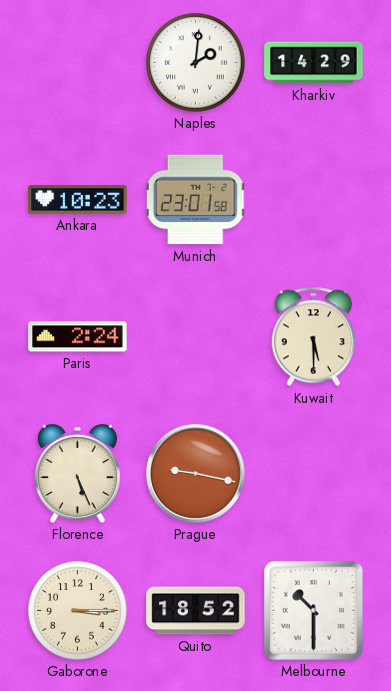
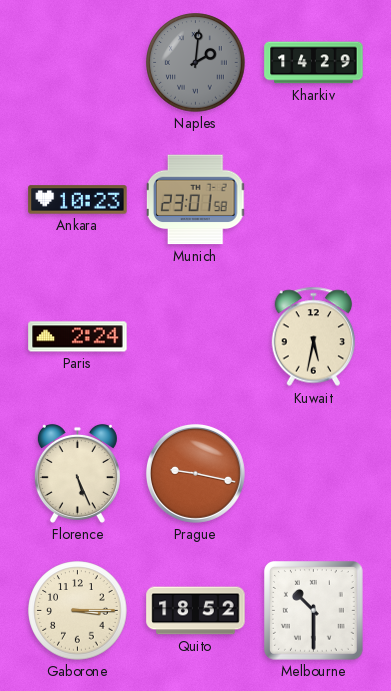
Naples dial: white -> grey
Kuwait: 5:30 -> 5:32
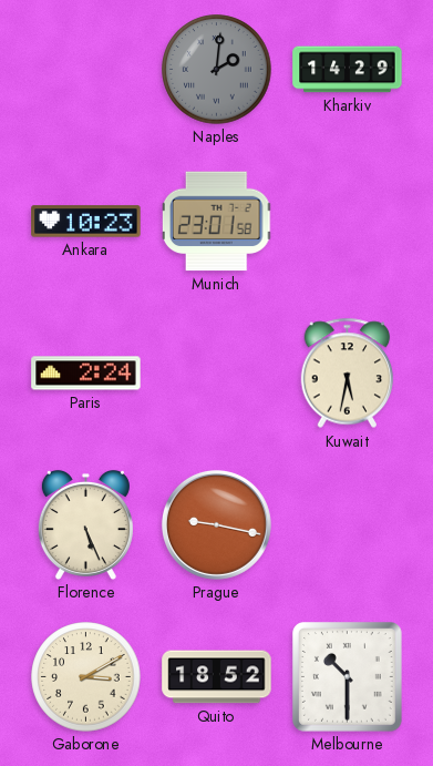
Gaborone: 3:15 -> 3:10
